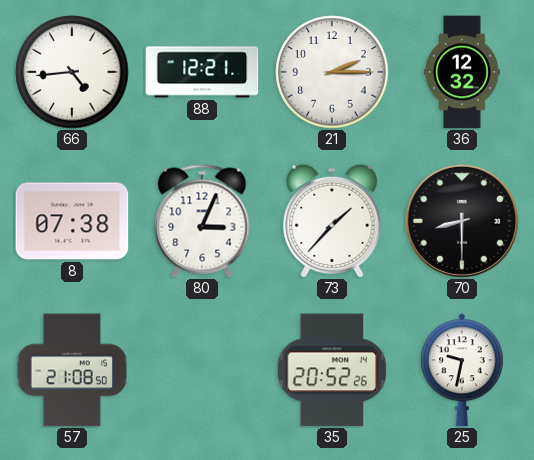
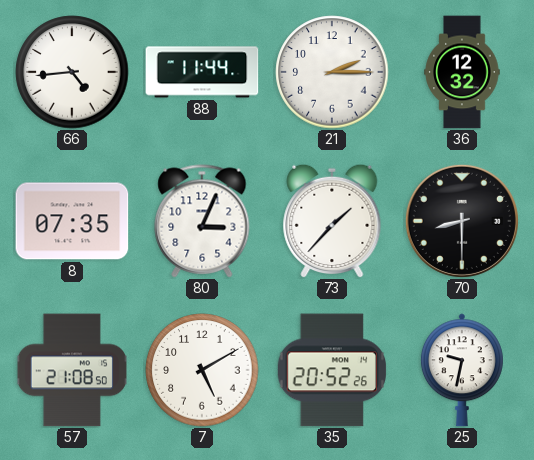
88: 12:21 -> 11:44
8: 07:38 -> 07:35
7: none -> 5:10
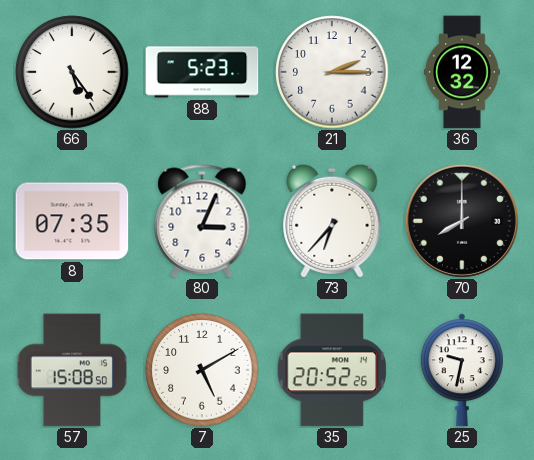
66: 4:44 -> 5:24
88: 11:44 -> 5:23
73: 1:37 -> 6:37
70: 8:30 -> 8:00
57: 21:08 -> 15:08
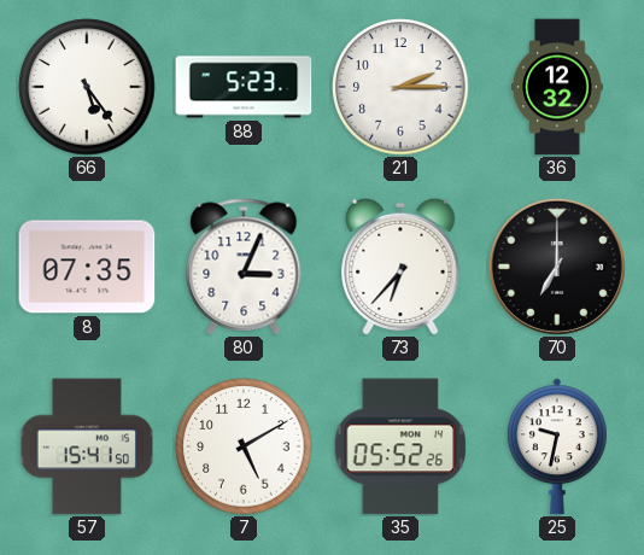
70: 8:00 -> 7:00
57: 15:08 -> 15:41
35: 20:52 -> 05:52
